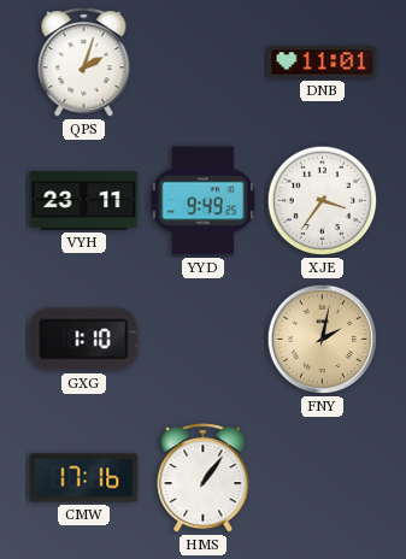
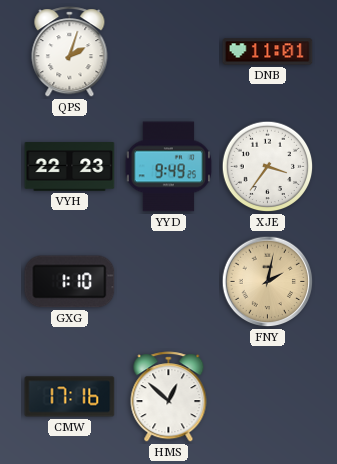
VYH: 23:11 -> 22:23
HMS: 1:06 -> 12:52
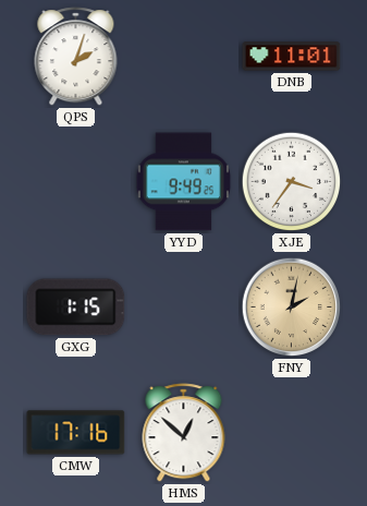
VYH: 22:23 -> none
GXG: 1:10 -> 1:15
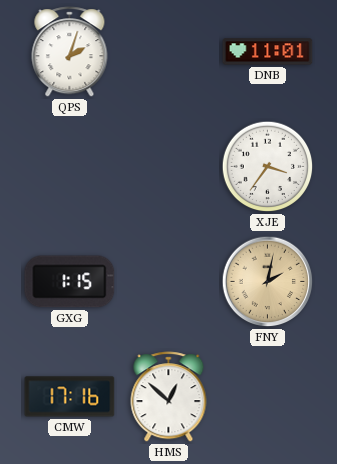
YYD: 9:49 -> none
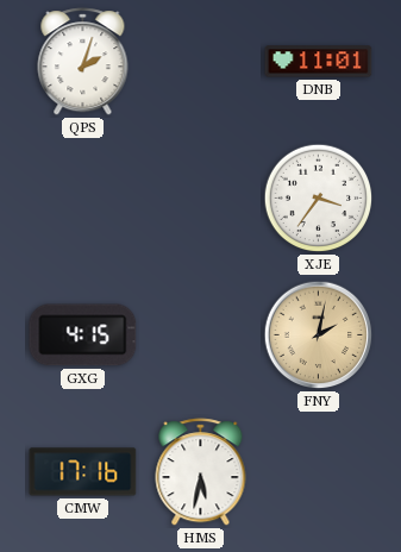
GXG: 1:15 -> 4:15
HMS: 12:52 -> 5:32
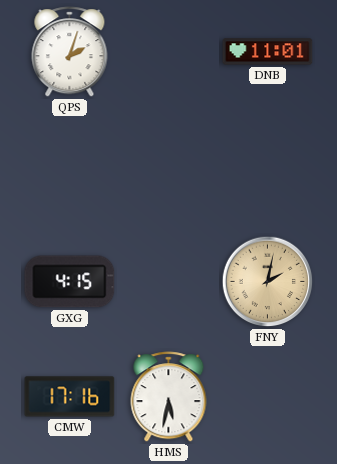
XJE: 3:36 -> none
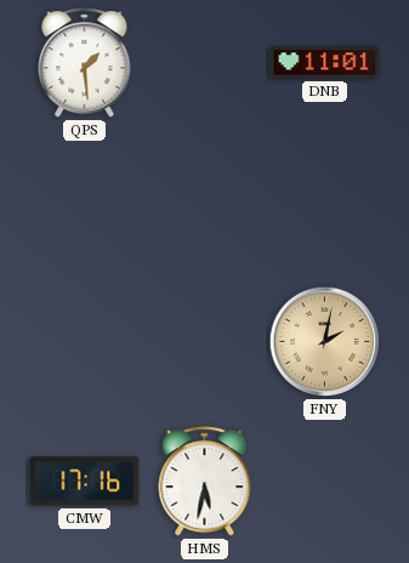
QPS: 2:03 -> 1:29
GXG: 4:15 -> none
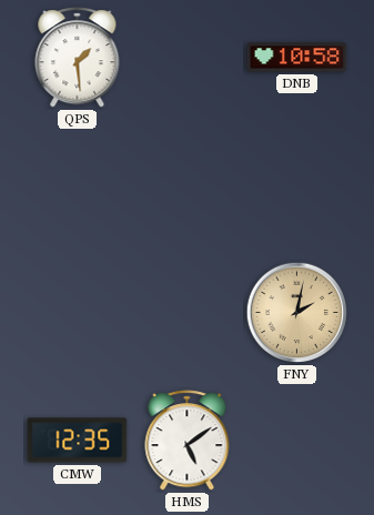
DNB: 11:01 -> 10:58
CMW: 17:16 -> 12:35
HMS: 5:32 -> 5:09
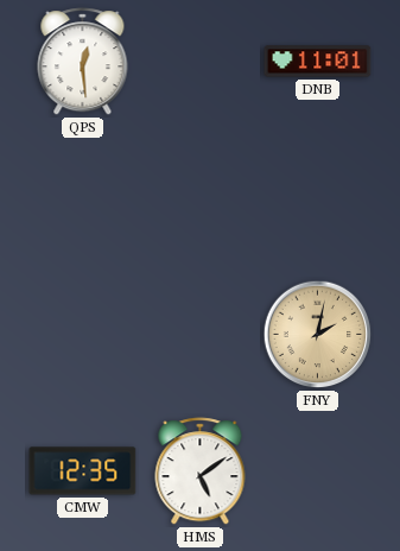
QPS: 1:29 -> 12:29
DNB: 10:58 -> 11:01
